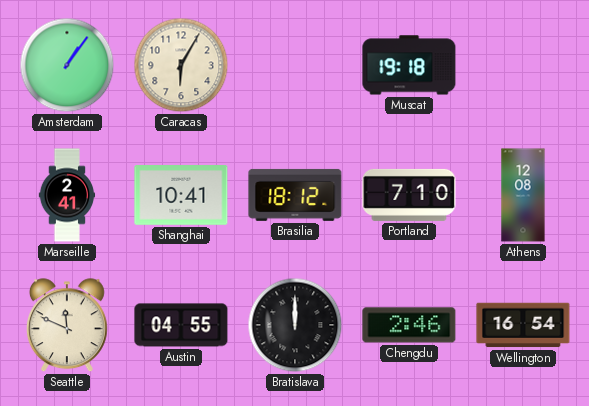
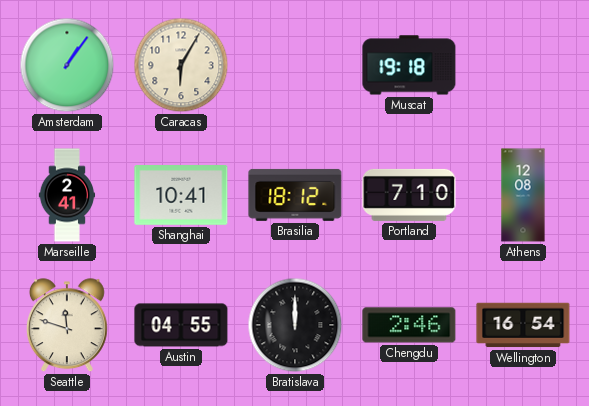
Seattle: 11:49 -> 11:48
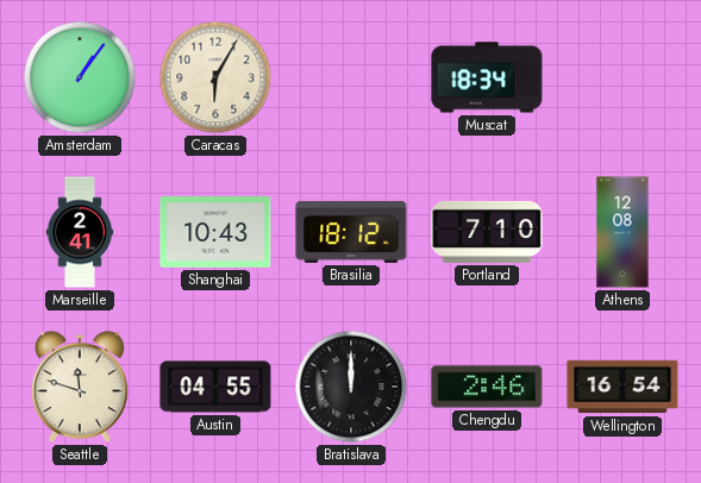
Muscat: 19:18 -> 18:34
Shanghai: 10:41 -> 10:43
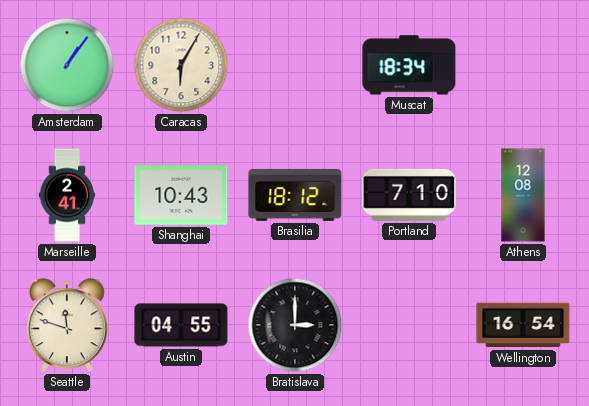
Bratislava: 12:00 -> 3:00
Chengdu: 2:46 -> none
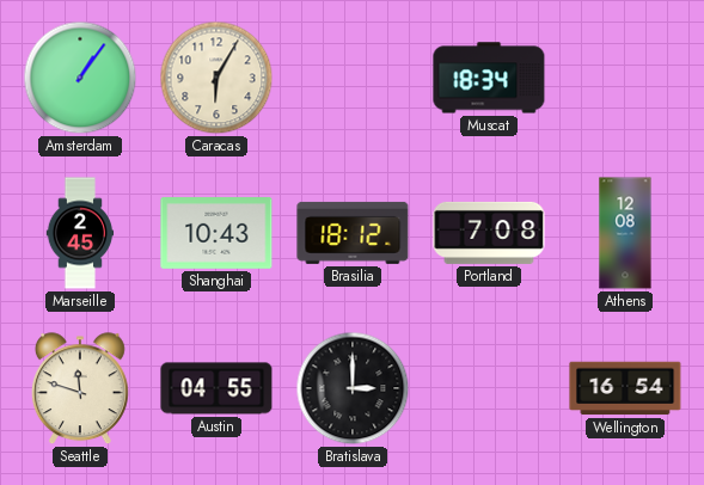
Marseille: 2:41 -> 2:45
Portland: 7:10 -> 7:08
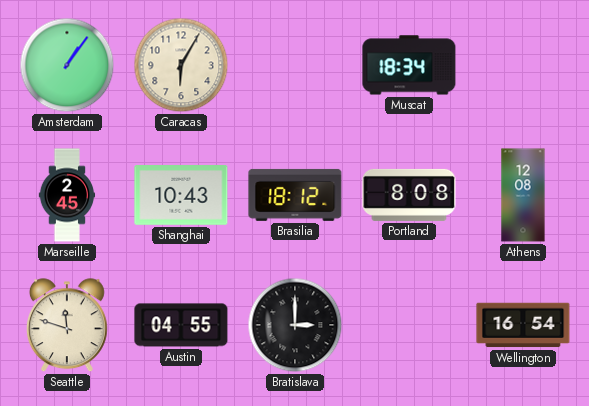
Portland: 7:08 -> 8:08
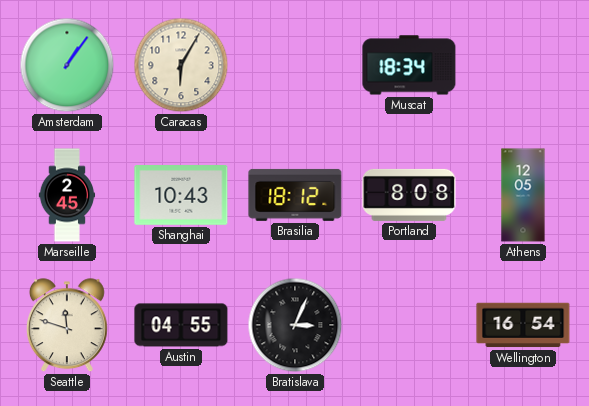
Athens: 12:08 -> 12:05
Bratislava: 3:00 -> 3:04
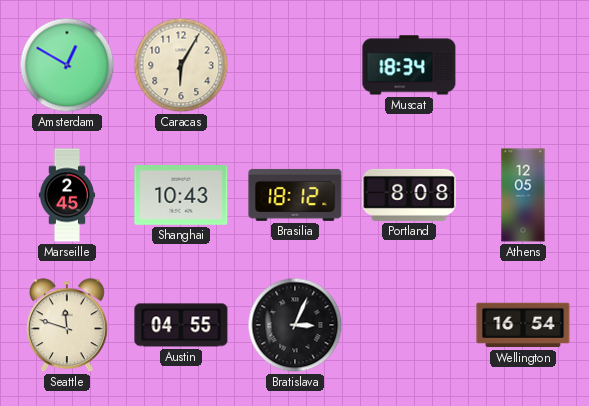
Amsterdam: 1:06 -> 12:50
